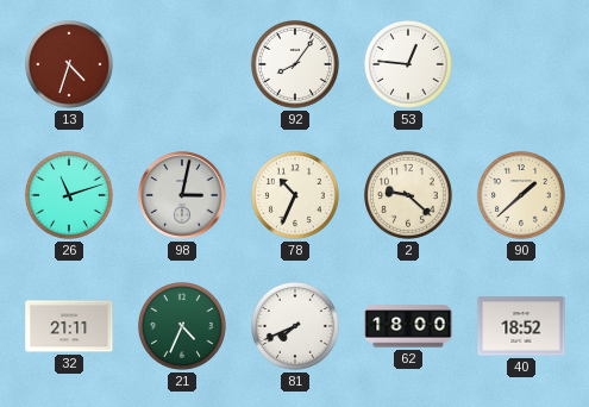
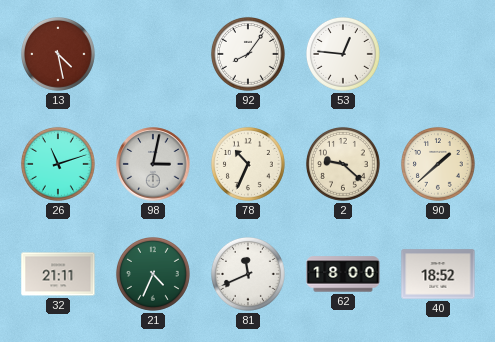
13: 4:33 -> 4:28
81: 7:41 -> 11:41
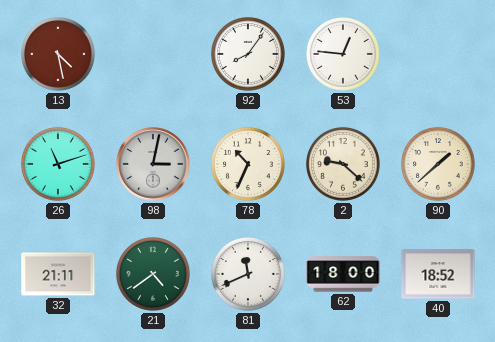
21: 4:34 -> 4:39
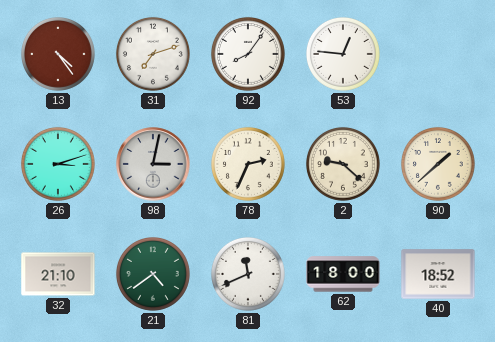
13: 4:28 -> 4:24
31: none -> 7:12
26: 11:12 -> 3:12
78: 10:34 -> 2:34
32: 21:11 -> 21:10
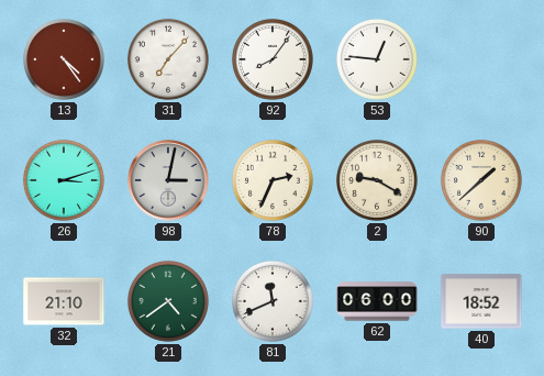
31: 7:12 -> 7:07
2: 9:22 -> 9:20
62: 18:00 -> 06:00
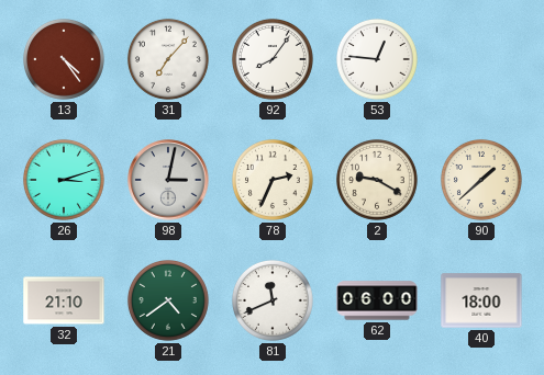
40: 18:52 -> 18:00
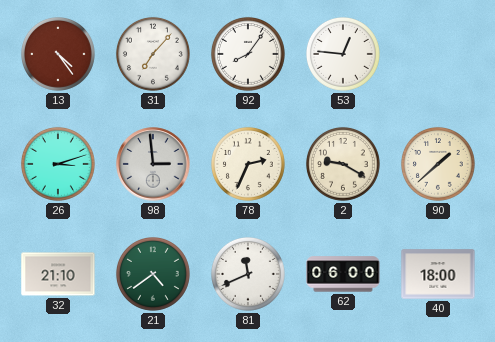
98: 3:02 -> 2:59
